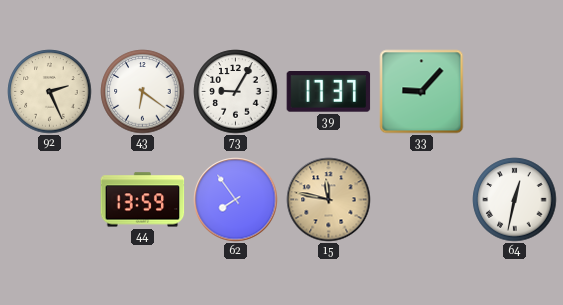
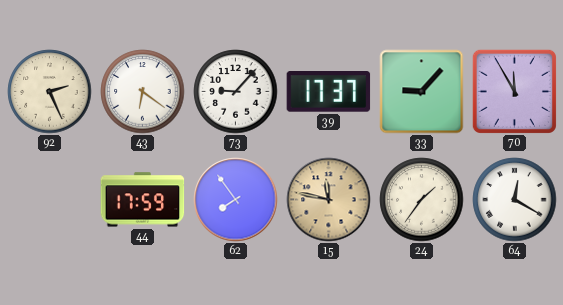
73: 9:05 -> 9:07
70: none -> 11:55
44: 13:59 -> 17:59
24: none -> 1:36
64: 12:32 -> 12:20
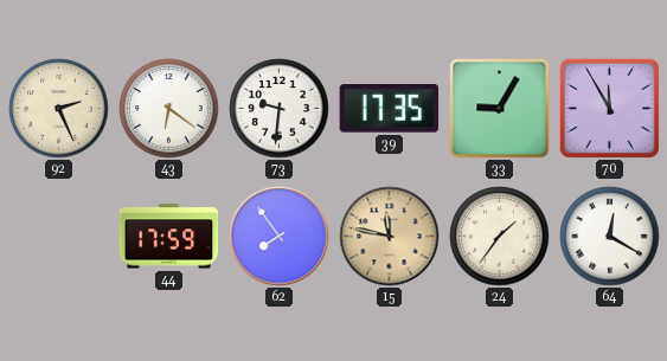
73: 9:07 -> 9:31
39: 17:37 -> 17:35
33: 9:07 -> 9:05
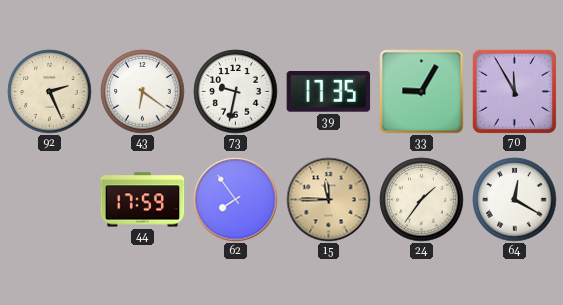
73: 9:31 -> 9:32
15: 11:47 -> 11:45
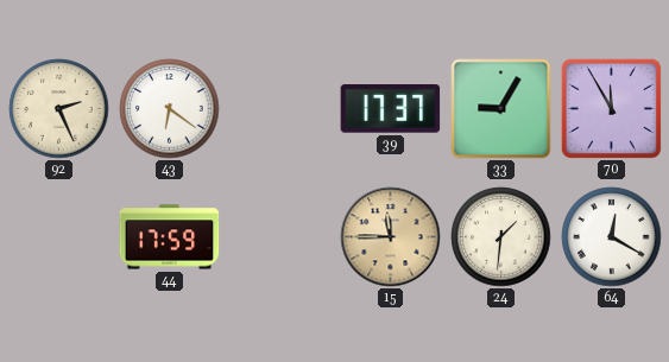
73: 9:32 -> none
39: 17:35 -> 17:37
62: 7:54 -> none
24: 1:36 -> 1:31
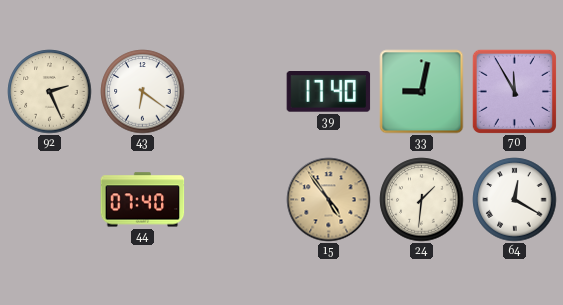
39: 17:37 -> 17:40
33: 9:05 -> 9:02
44: 17:59 -> 07:40
15: 11:45 -> 4:54
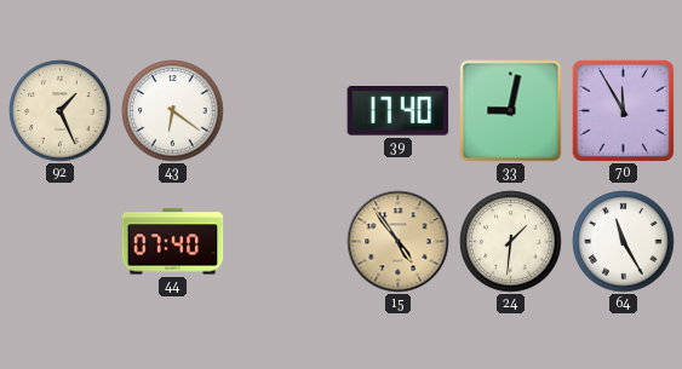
92: 2:26 -> 1:26
64: 12:20 -> 11:25
